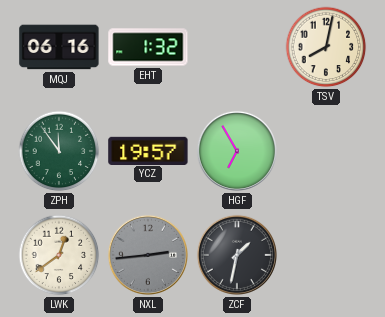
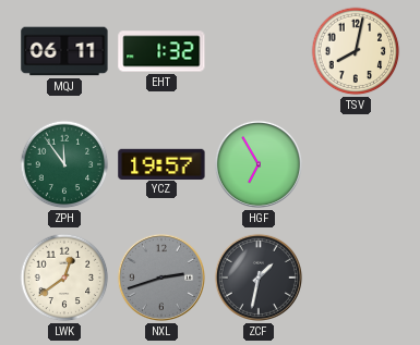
MQJ: 06:16 -> 06:11
NXL: 2:44 -> 2:42
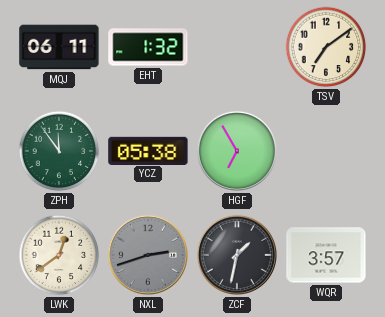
TSV: 8:02 -> 7:09
YCZ: 19:57 -> 05:38
WQR: none -> 3:57
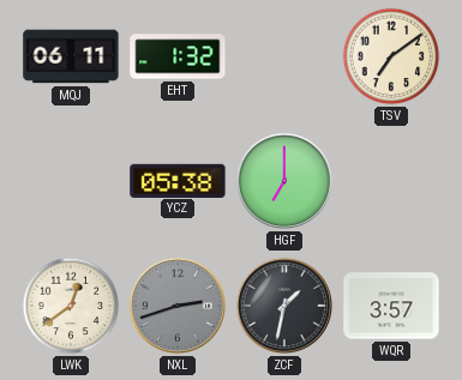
ZPH: 11:54 -> none
HGF: 6:55 -> 7:00
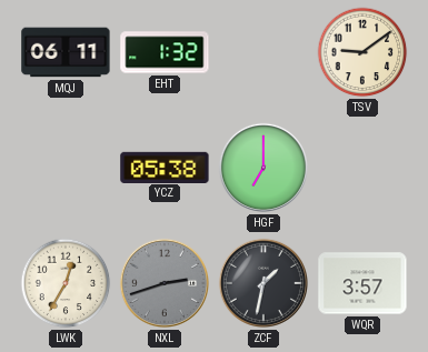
TSV: 7:09 -> 9:09
LWK: 12:39 -> 12:35
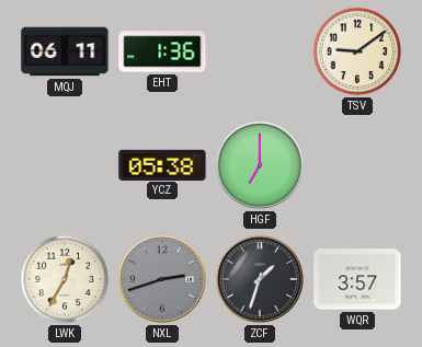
EHT: 1:32 -> 1:36
ZCF: 1:32 -> 1:33
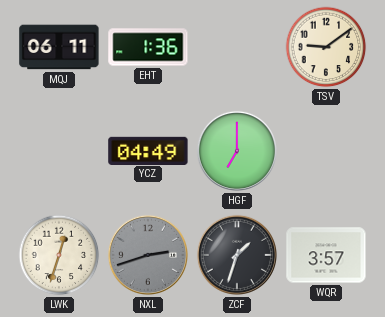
YCZ: 05:38 -> 04:49
LWK: 12:35 -> 12:33
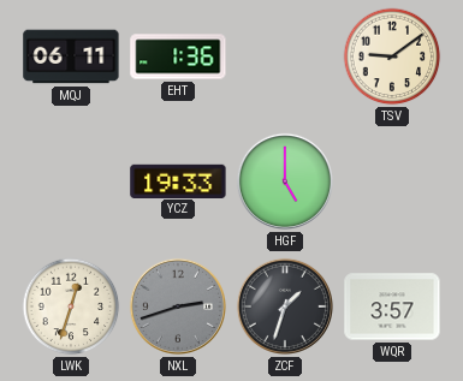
YCZ: 04:49 -> 19:33
HGF: 7:00 -> 5:00
